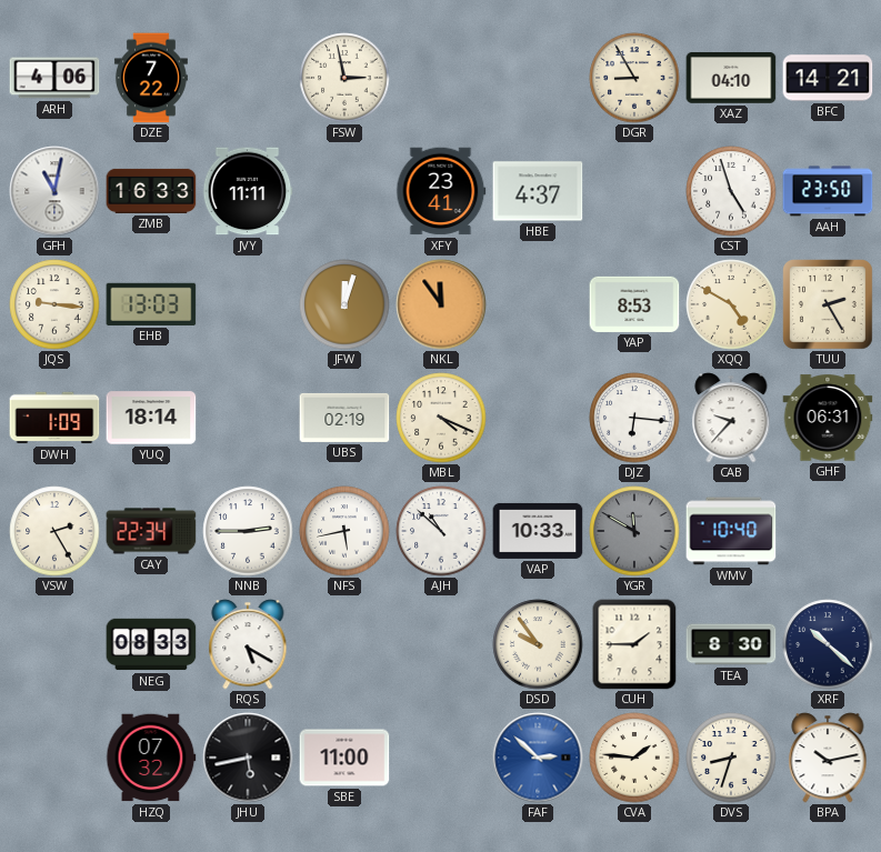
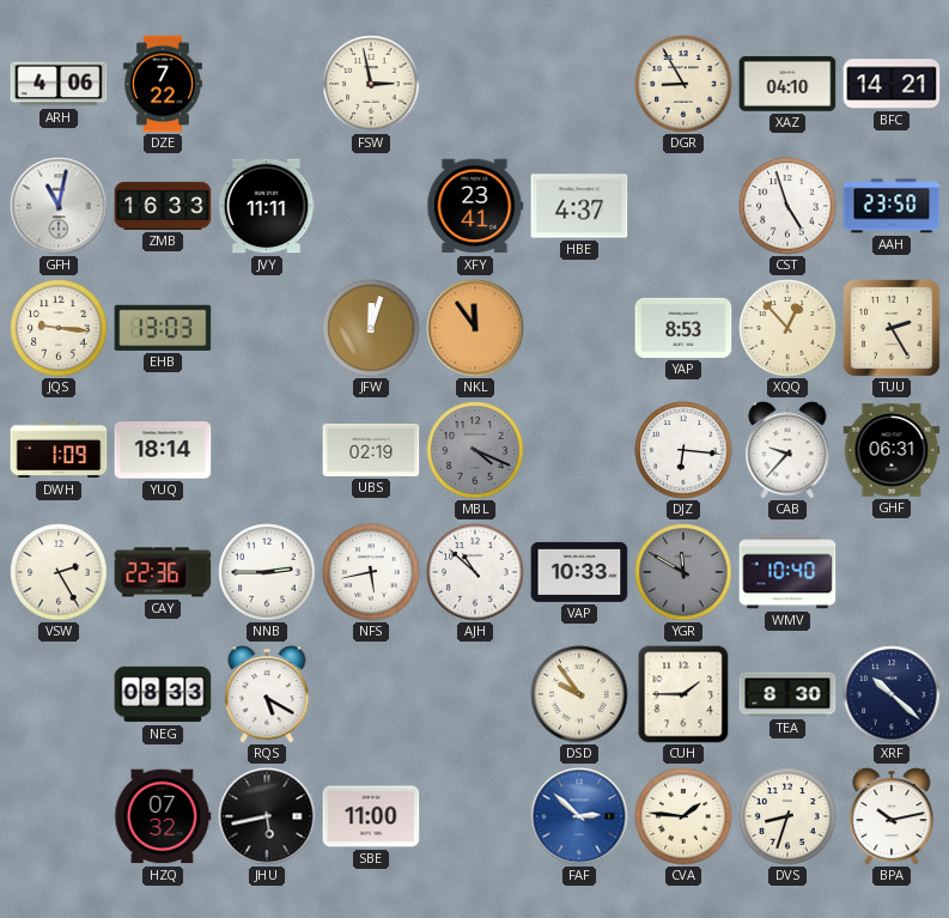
XQQ: 4:50 -> 12:53
MBL dial: cream -> grey
CAY: 22:34 -> 22:36
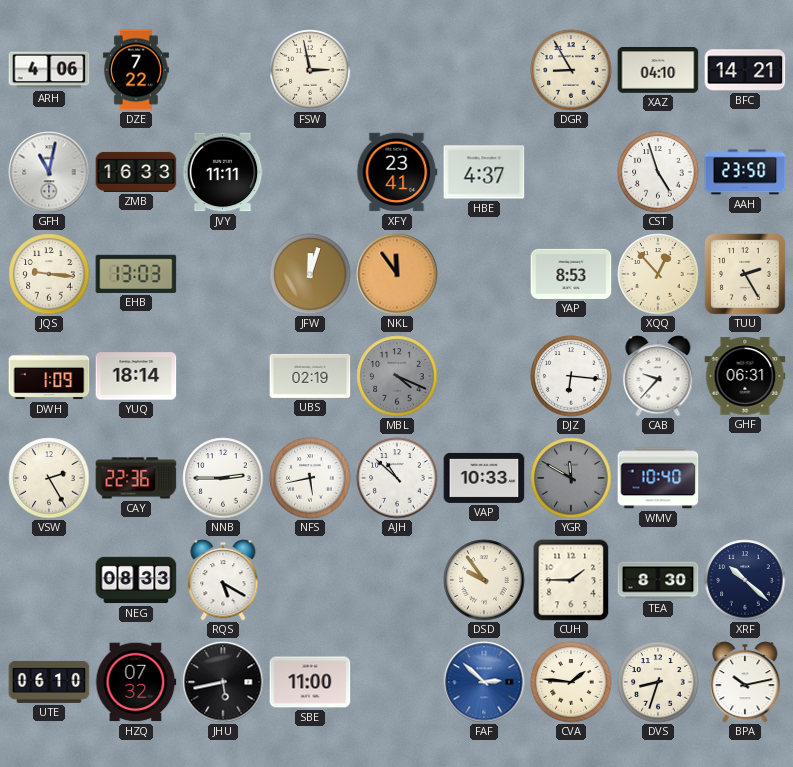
UTE: none -> 06:10
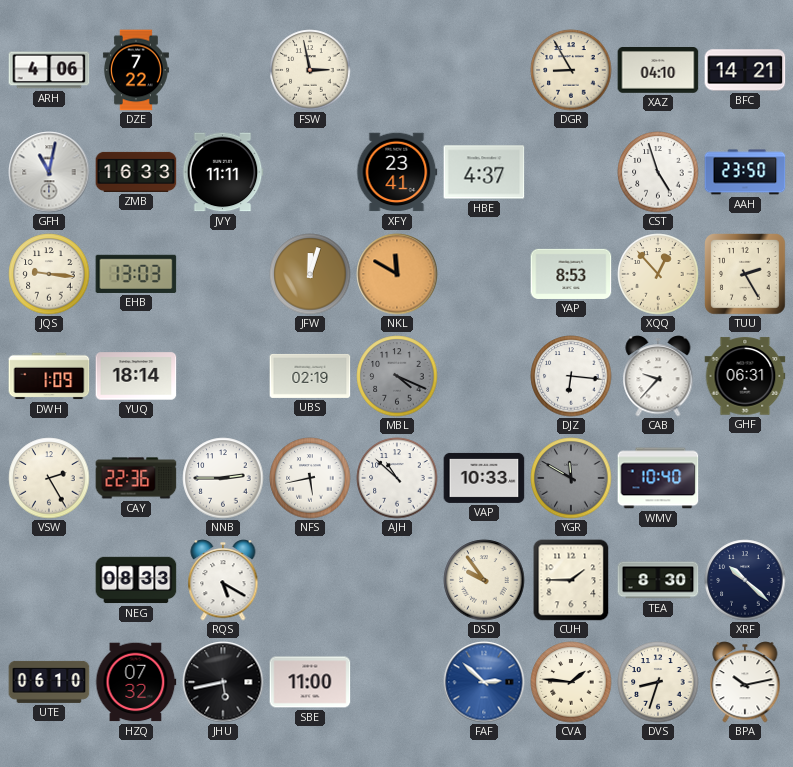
NKL: 11:54 -> 11:50
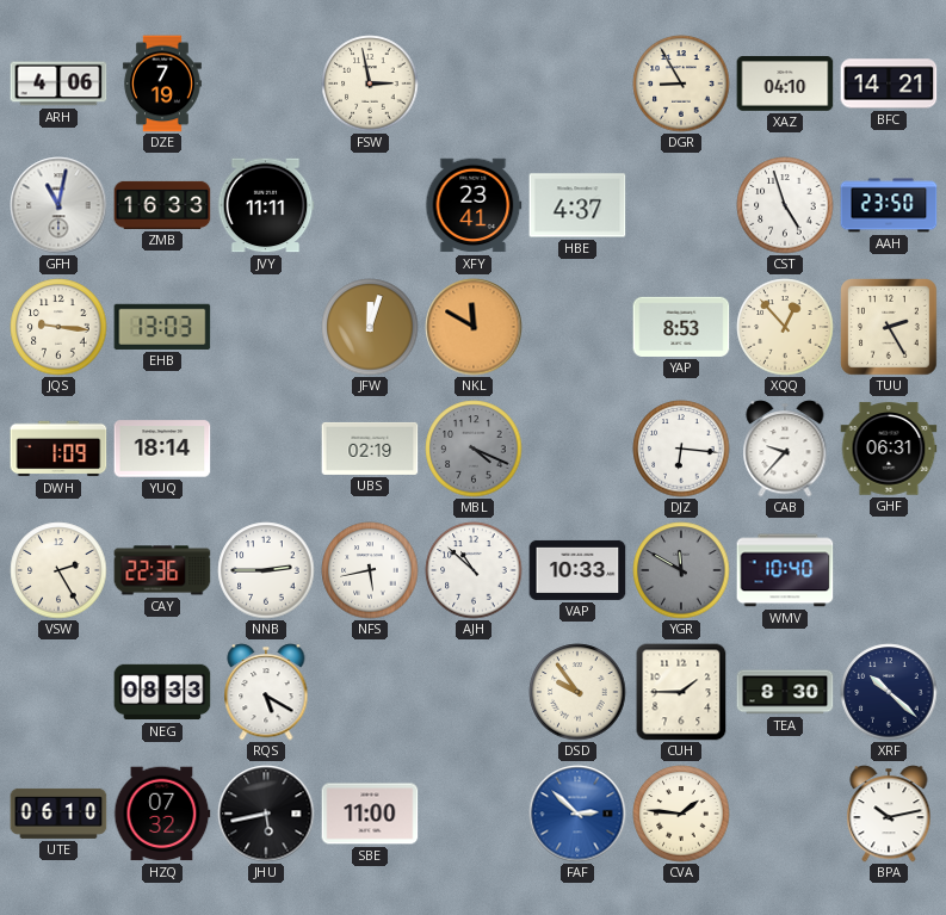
DZE: 7:22 -> 7:19
DVS: 8:33 -> none
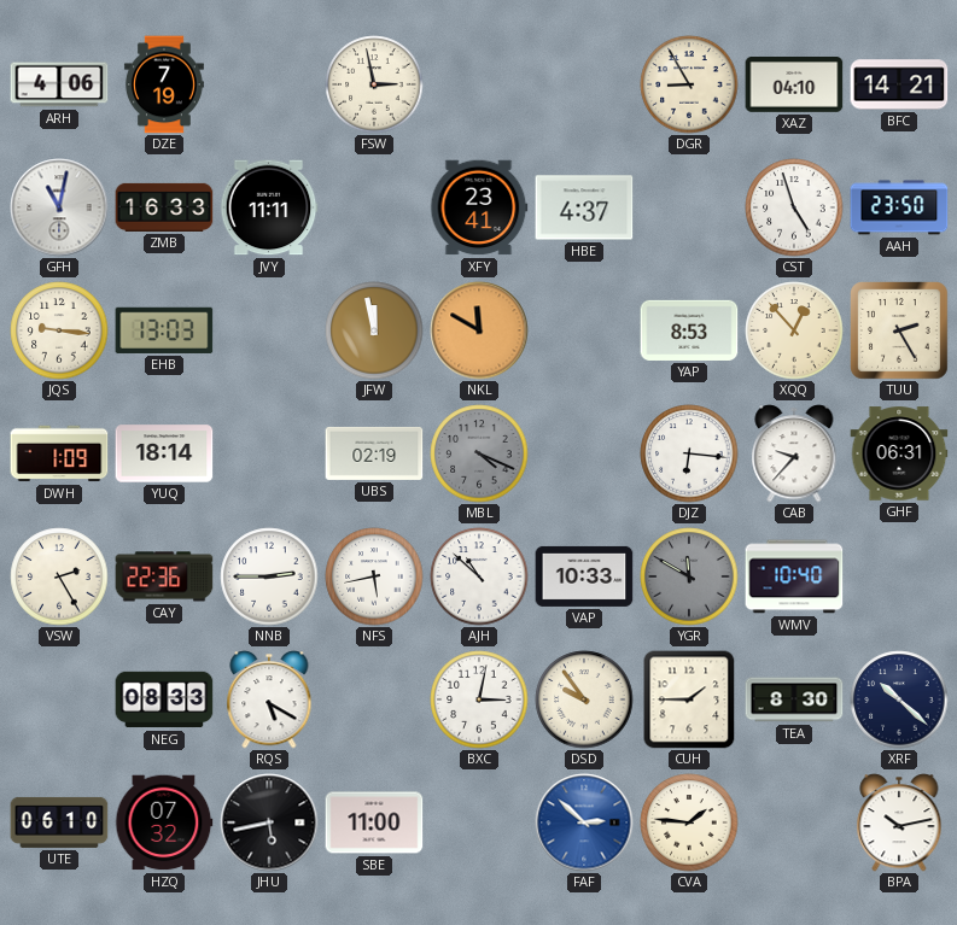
JFW: 12:03 -> 11:58
BXC: none -> 3:02
